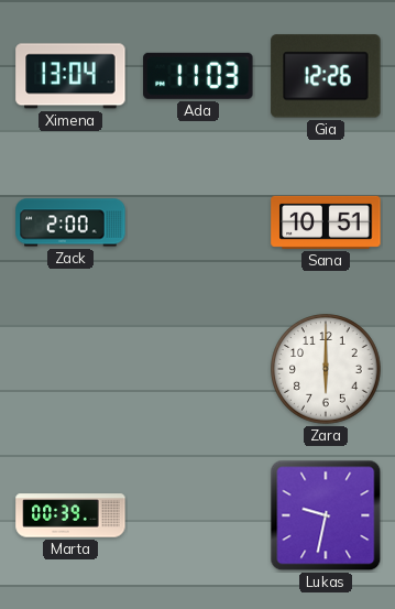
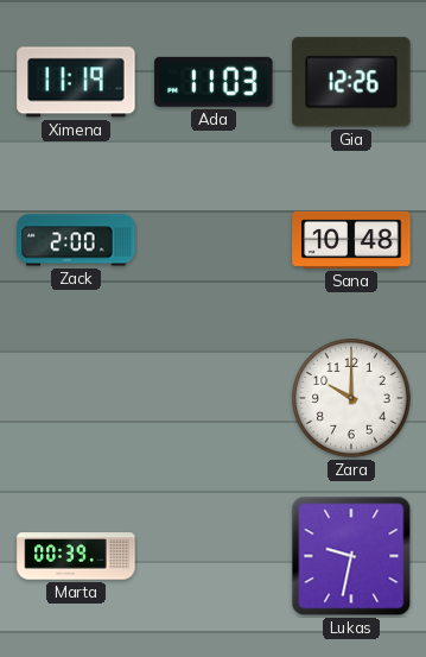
Ximena: 13:04 -> 11:19
Sana: 10:51 -> 10:48
Zara: 6:00 -> 10:00
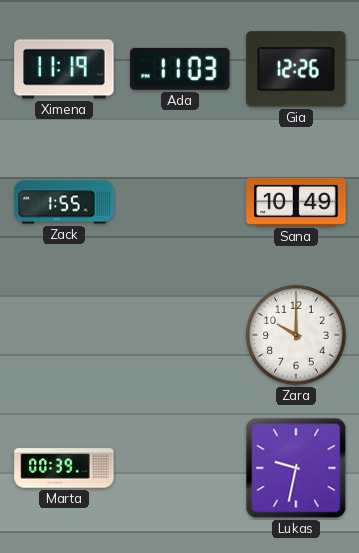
Zack: 2:00 -> 1:55
Sana: 10:48 -> 10:49
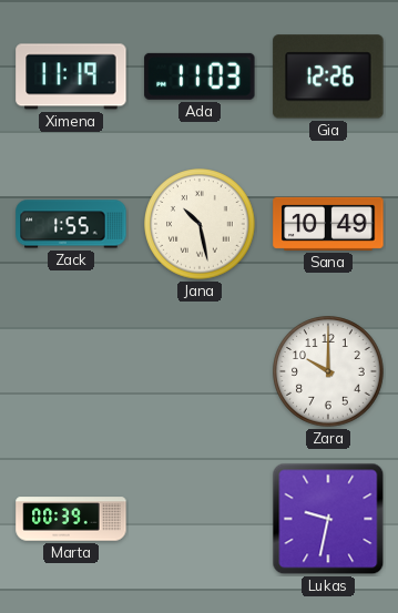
Jana: none -> 10:28
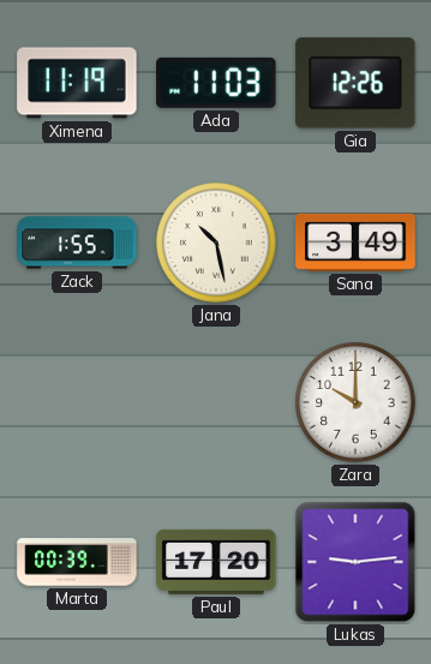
Sana: 10:49 -> 3:49
Paul: none -> 17:20
Lukas: 9:32 -> 9:14
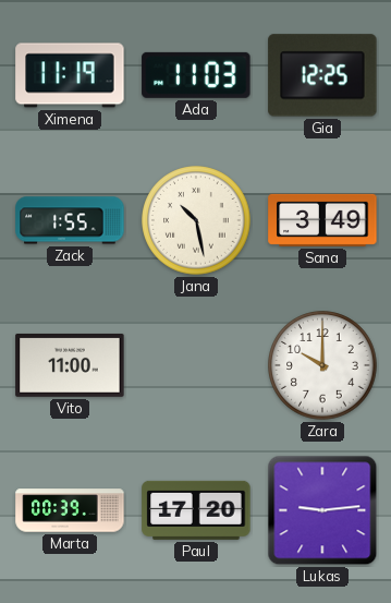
Gia: 12:26 -> 12:25
Vito: none -> 11:00
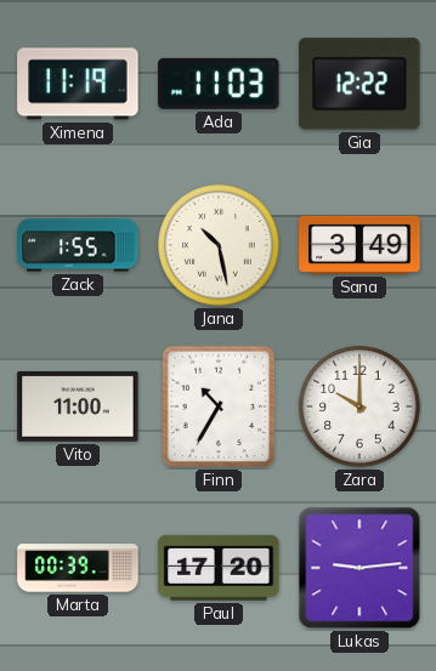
Gia: 12:25 -> 12:22
Finn: none -> 10:35
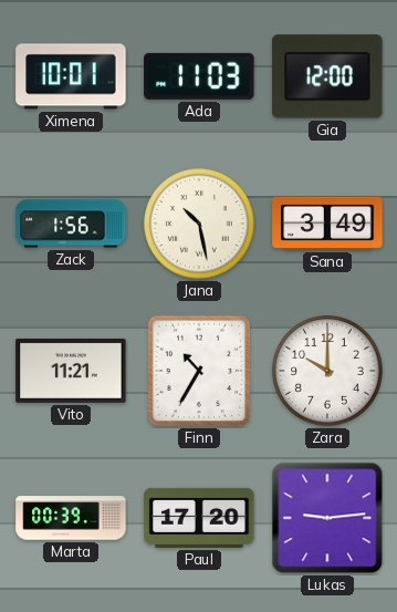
Ximena: 11:19 -> 10:01
Gia: 12:22 -> 12:00
Zack: 1:55 -> 1:56
Vito: 11:00 -> 11:21
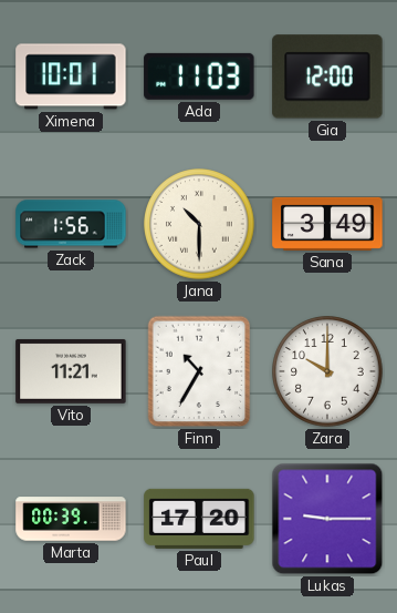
Jana: 10:28 -> 10:30
Lukas: 9:14 -> 9:15
